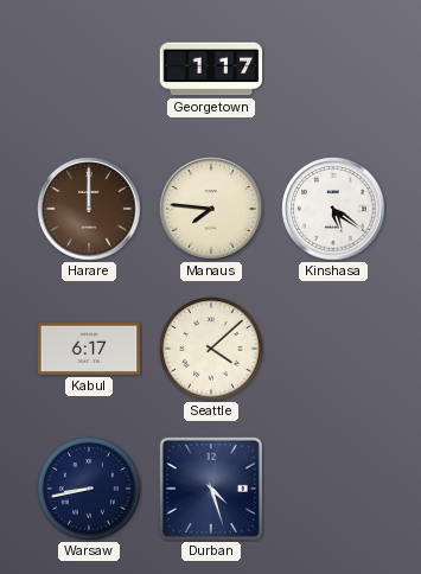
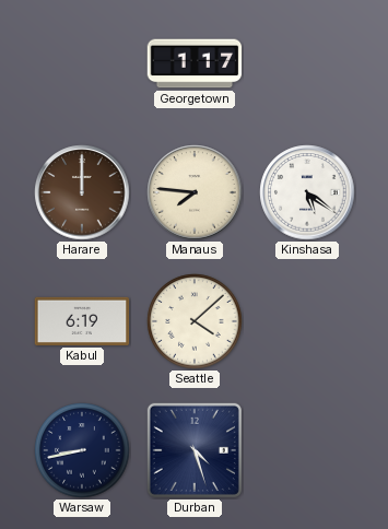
Kabul: 6:17 -> 6:19
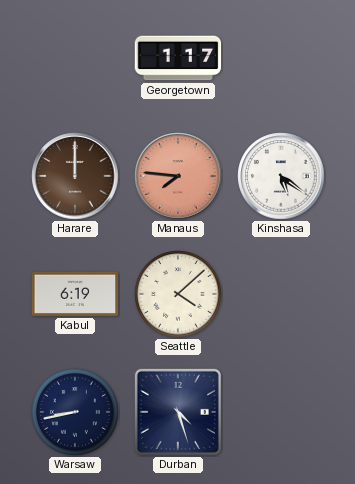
Manaus dial: cream -> salmon
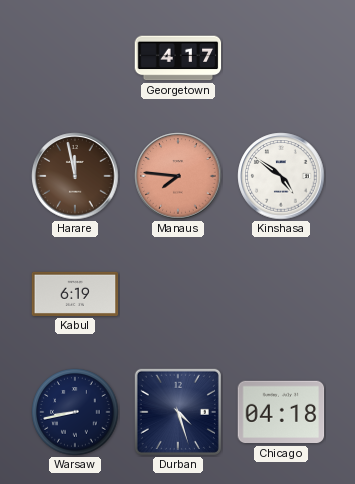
Georgetown: 1:17 -> 4:17
Harare: 12:00 -> 11:58
Kinshasa: 5:21 -> 4:51
Seattle: 4:08 -> none
Chicago: none -> 04:18
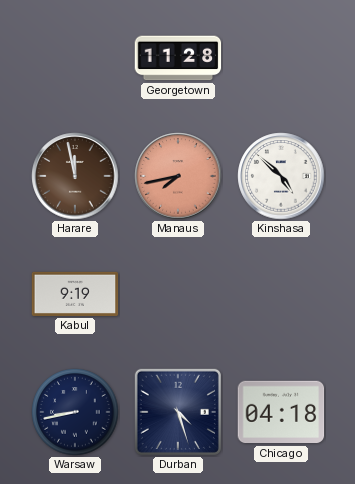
Georgetown: 4:17 -> 11:28
Manaus: 7:46 -> 7:43
Kinshasa: 4:51 -> 4:52
Kabul: 6:19 -> 9:19
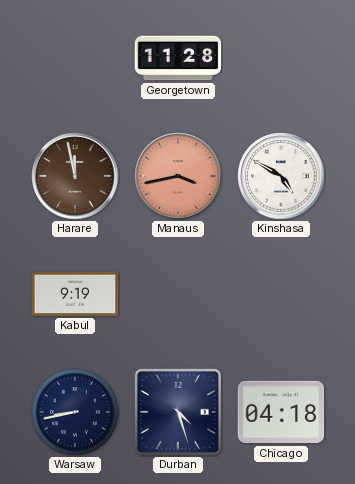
Manaus: 7:43 -> 3:43
Kinshasa: 4:52 -> 4:50
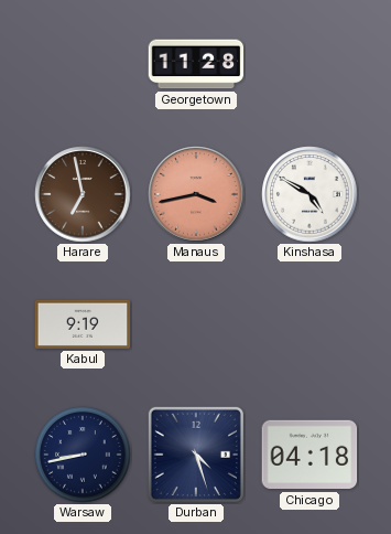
Harare: 11:58 -> 6:58
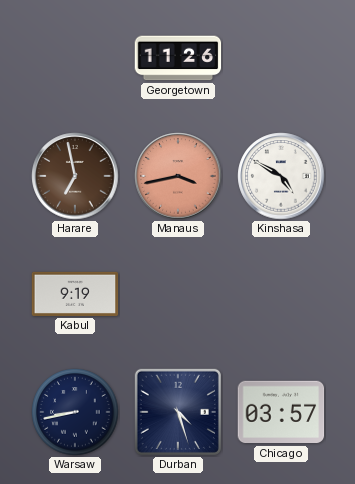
Georgetown: 11:28 -> 11:26
Chicago: 04:18 -> 03:57
